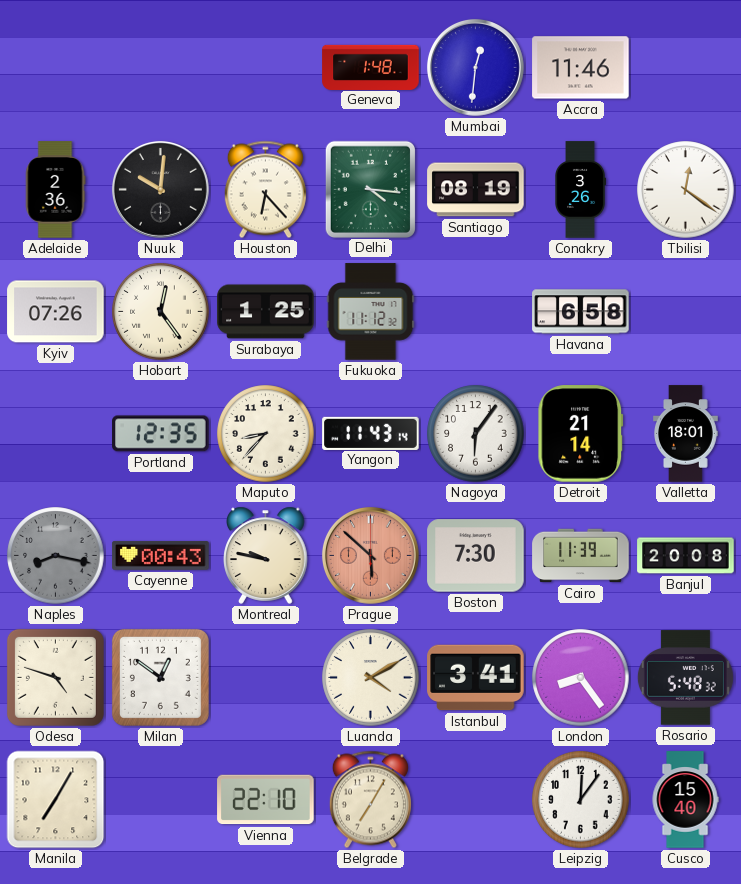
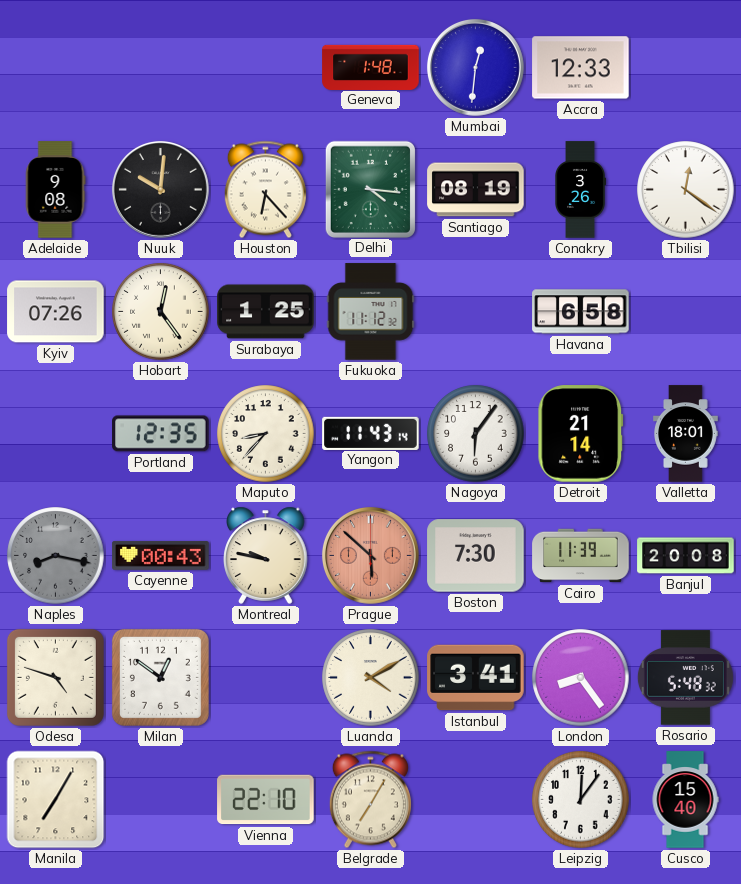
Accra: 11:46 -> 12:33
Adelaide: 2:36 -> 9:08
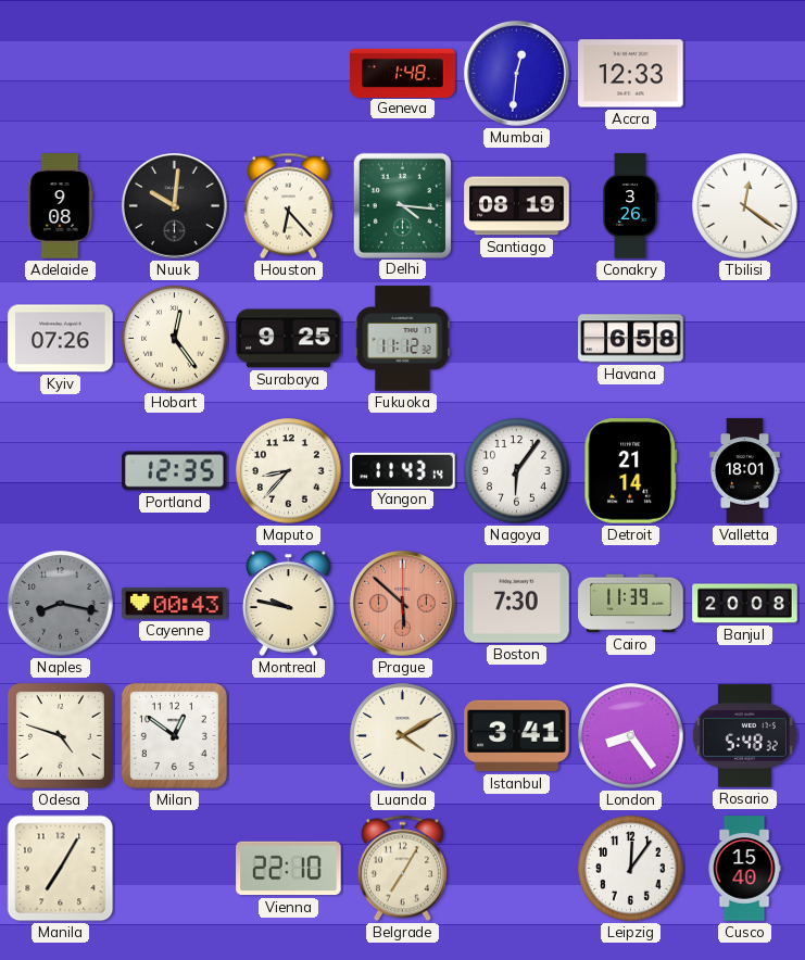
Surabaya: 1:25 -> 9:25
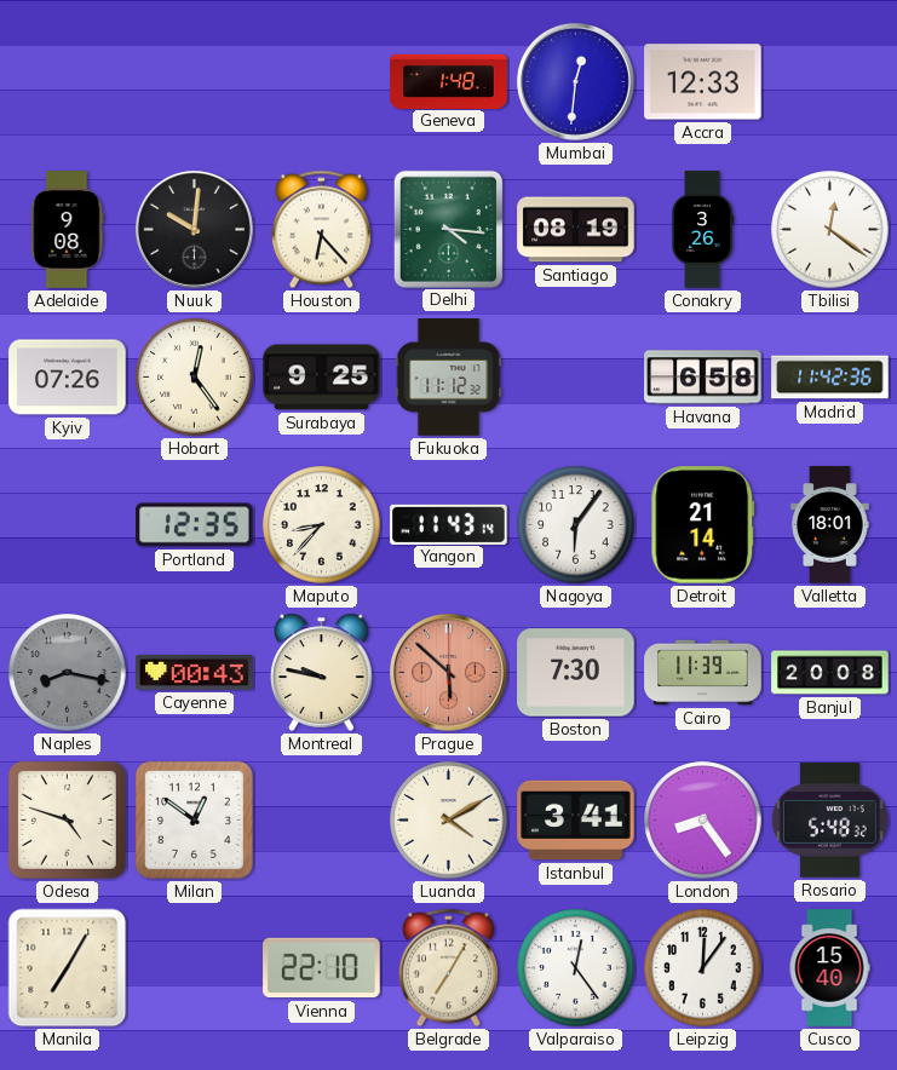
Madrid: none -> 11:42
Valparaiso: none -> 12:24
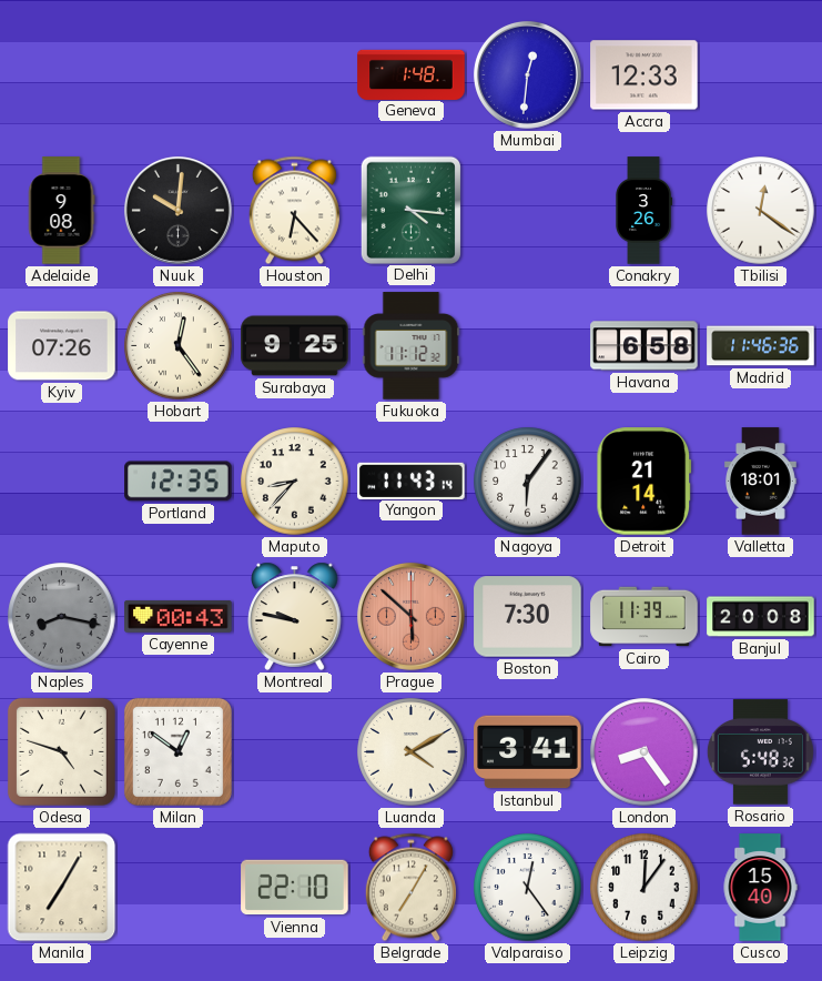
Santiago: 08:19 -> none
Madrid: 11:42 -> 11:46
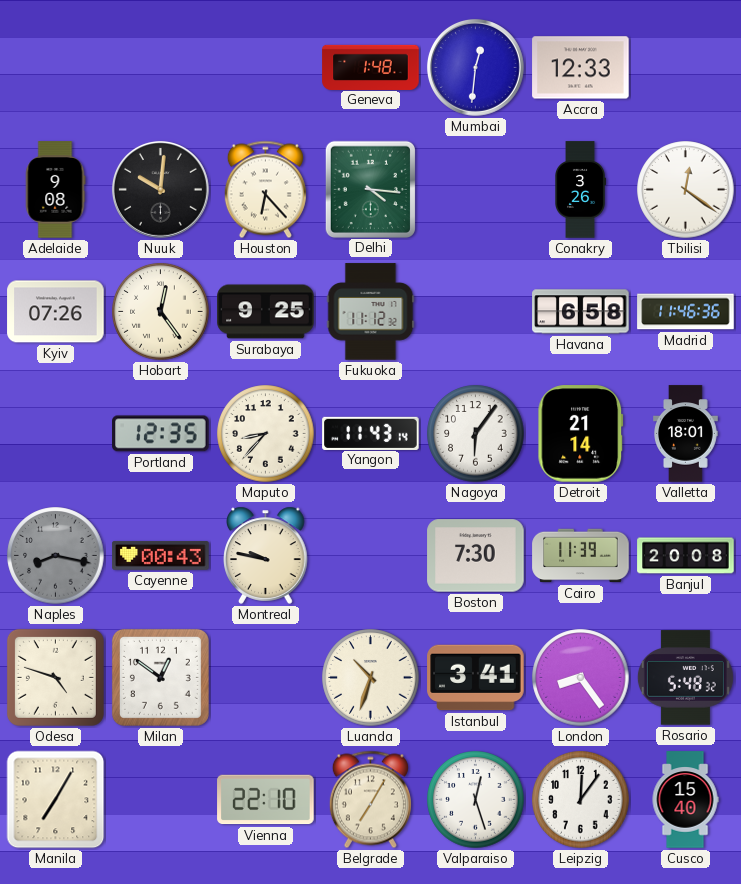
Prague: 5:52 -> none
Luanda: 4:10 -> 10:33
Valparaiso: 12:24 -> 12:27
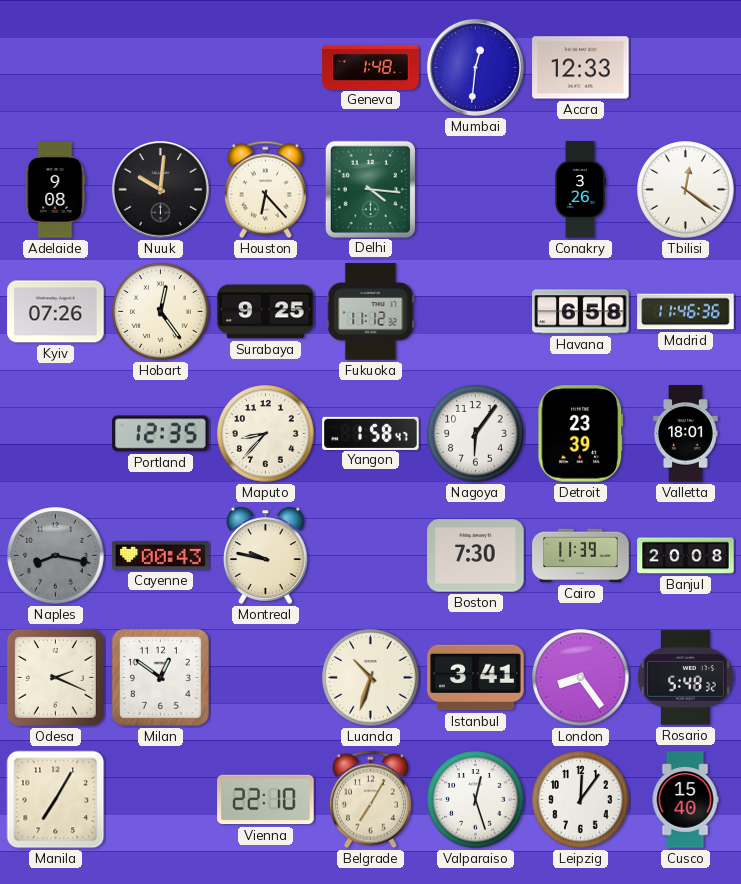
Yangon: 11:43 -> 1:58
Detroit: 21:14 -> 23:39
Odesa: 4:48 -> 2:19
